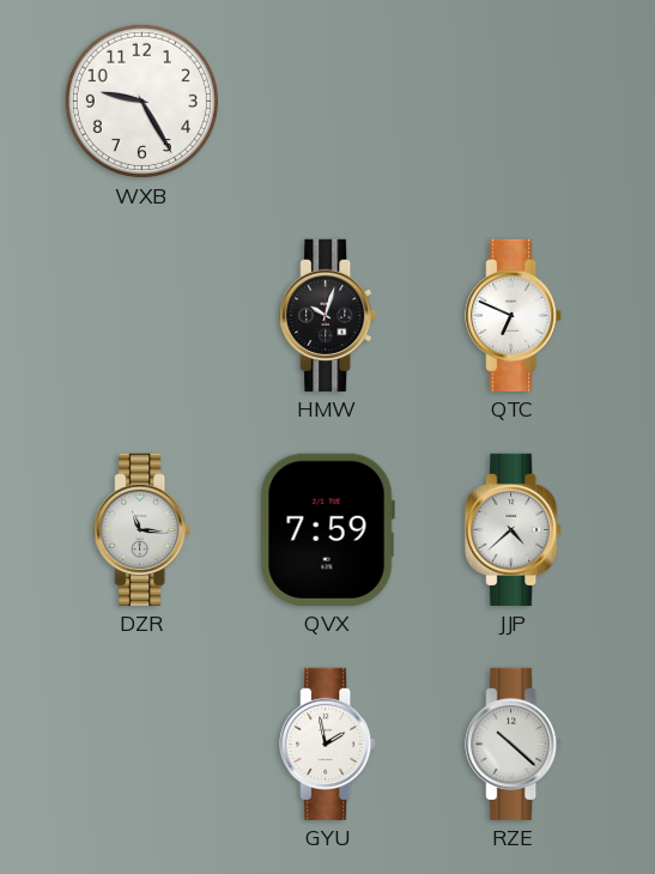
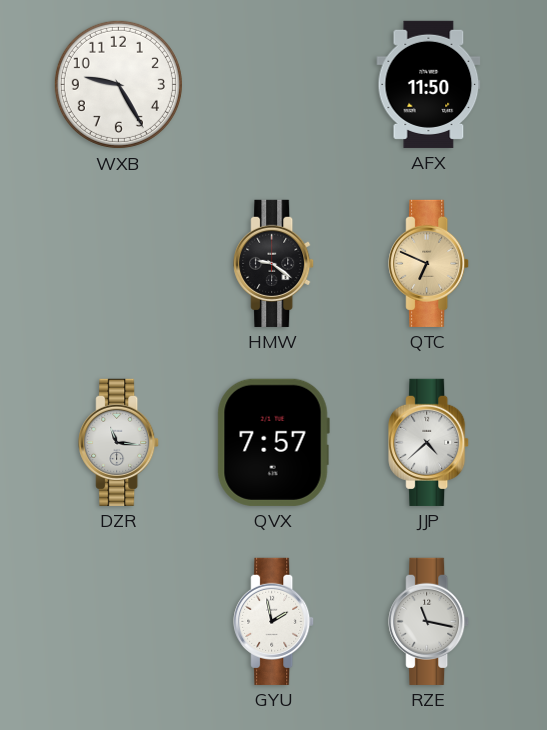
AFX: none -> 11:50
HMW: 10:03 -> 9:21
QTC dial: white -> champagne
QVX: 7:59 -> 7:57
RZE: 10:22 -> 11:17
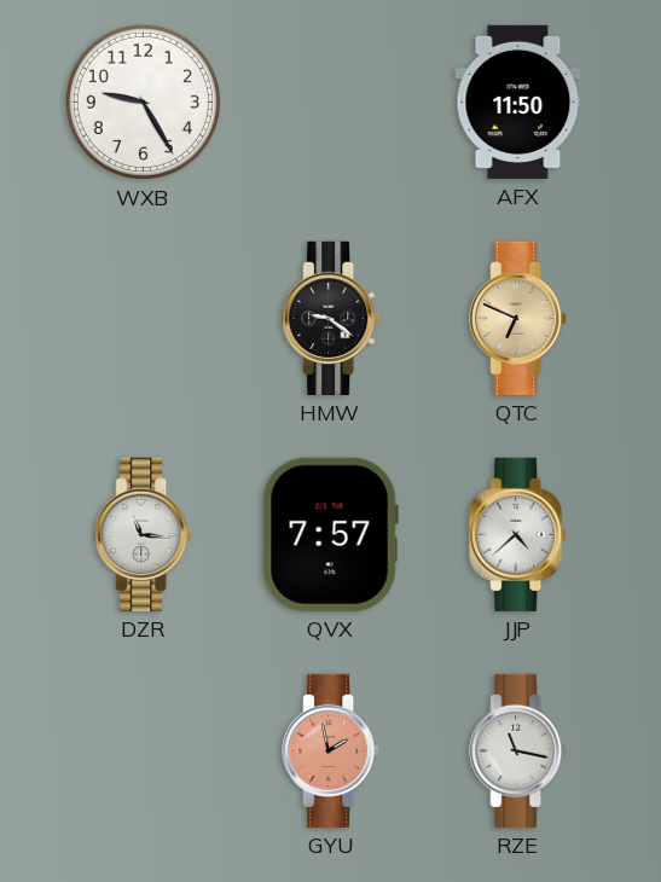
GYU dial: white -> salmon
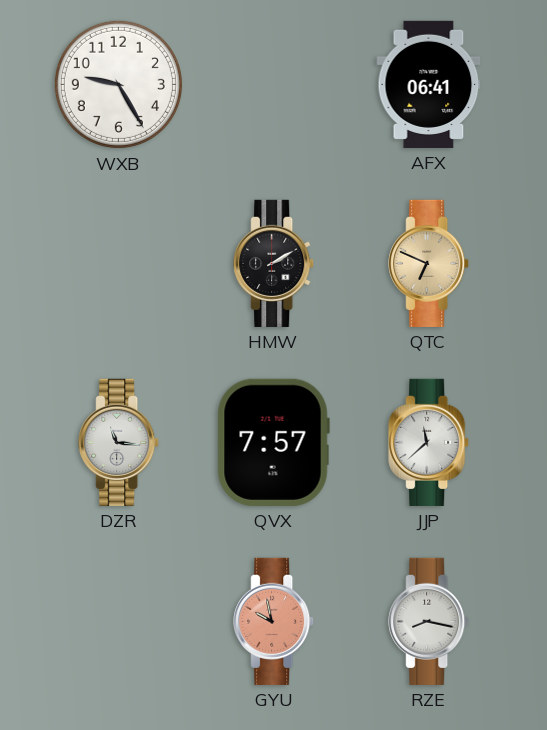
AFX: 11:50 -> 06:41
HMW: 9:21 -> 2:10
JJP: 4:38 -> 11:38
GYU: 1:58 -> 9:58
RZE: 11:17 -> 8:17
